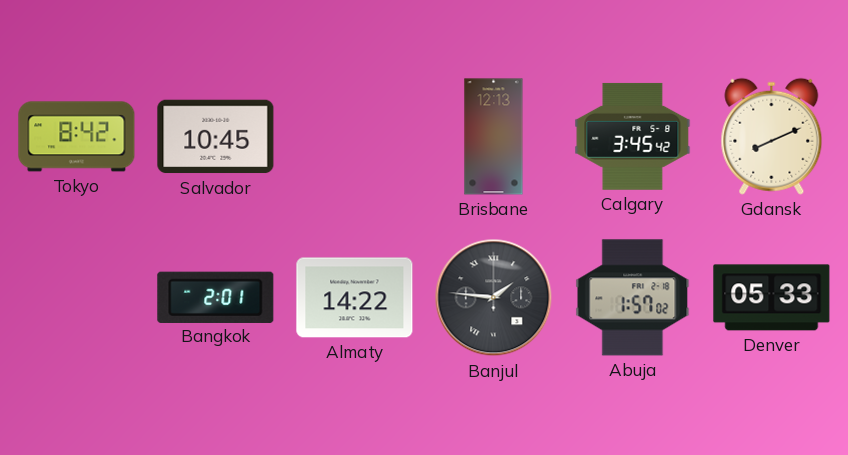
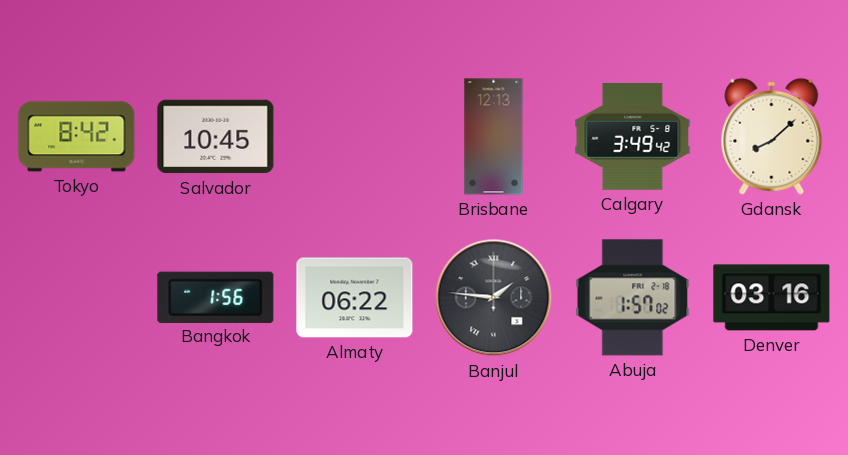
Calgary: 3:45 -> 3:49
Gdansk: 8:11 -> 8:08
Bangkok: 2:01 -> 1:56
Almaty: 14:22 -> 06:22
Denver: 05:33 -> 03:16
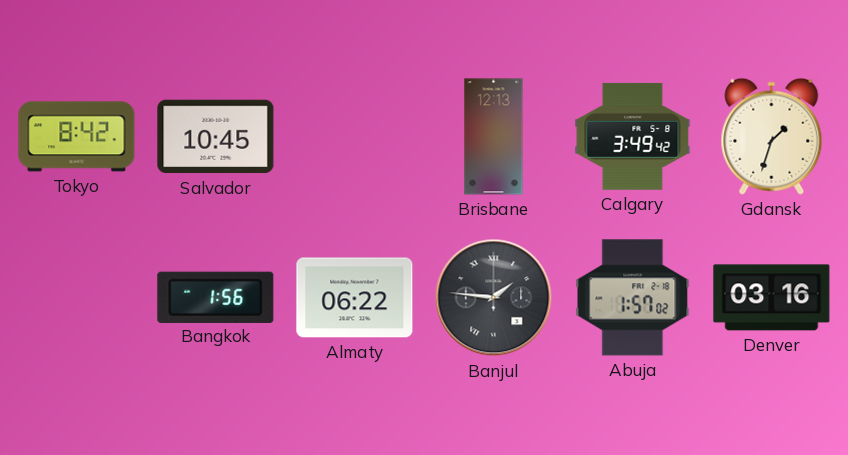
Gdansk: 8:08 -> 1:33
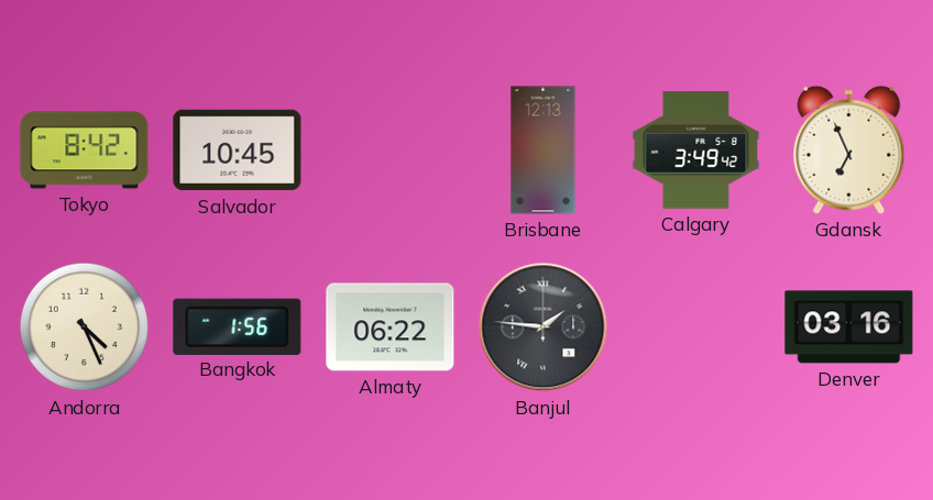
Gdansk: 1:33 -> 6:56
Andorra: none -> 4:26
Abuja: 1:57 -> none
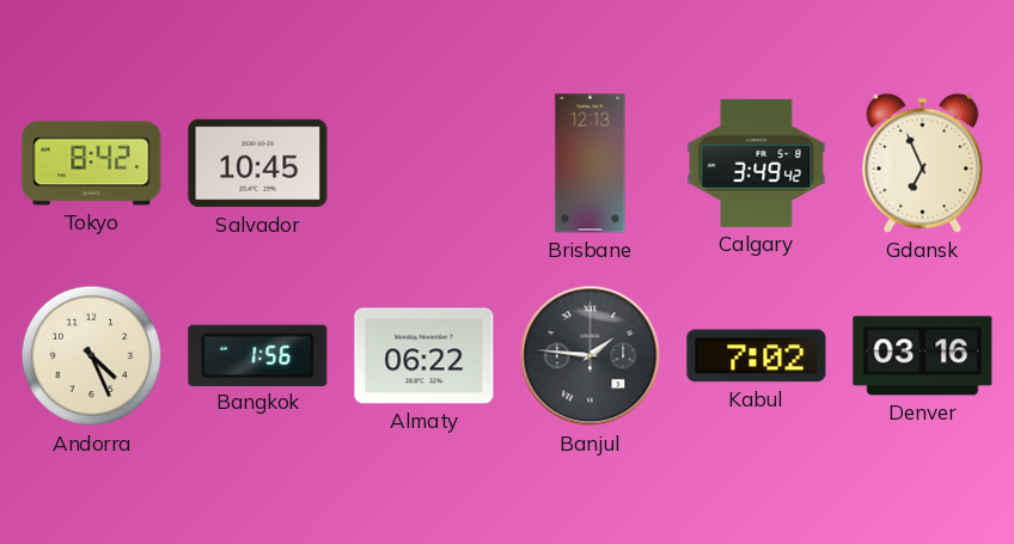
Kabul: none -> 7:02
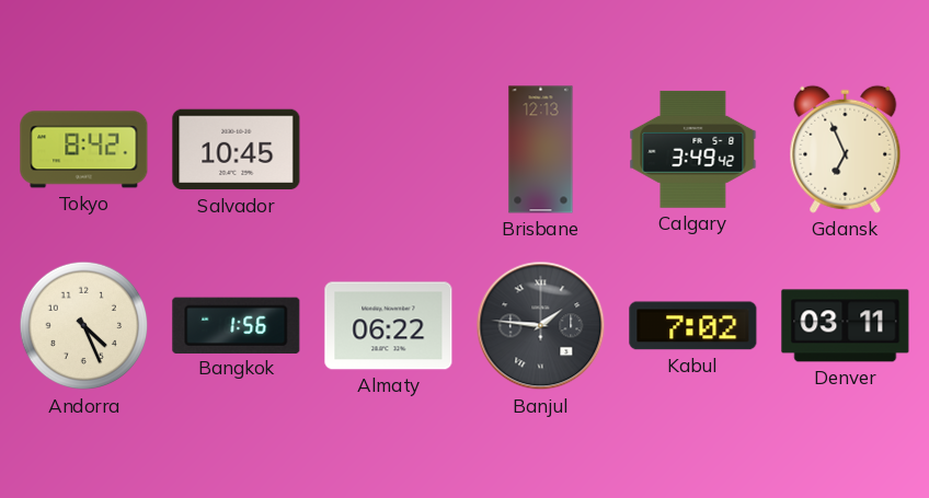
Denver: 03:16 -> 03:11
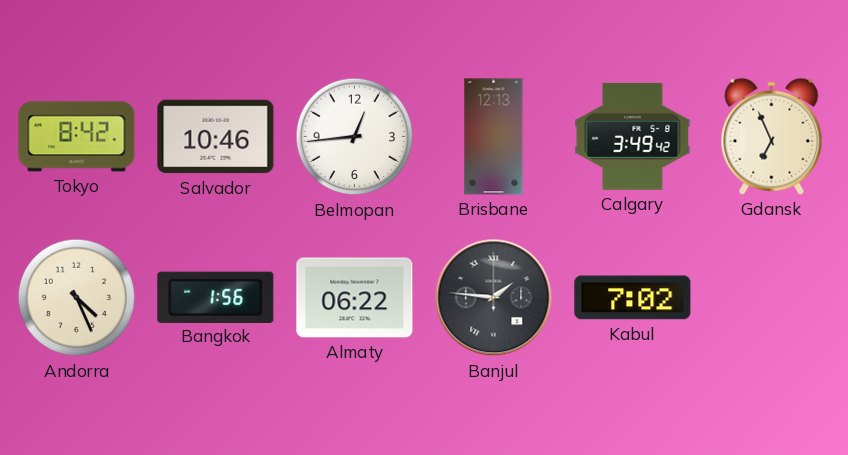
Salvador: 10:45 -> 10:46
Belmopan: none -> 12:44
Denver: 03:11 -> none
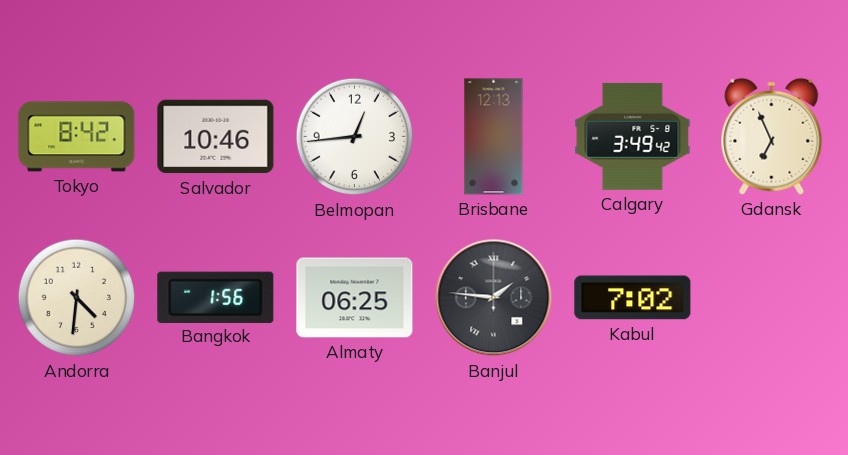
Andorra: 4:26 -> 4:31
Almaty: 06:22 -> 06:25
